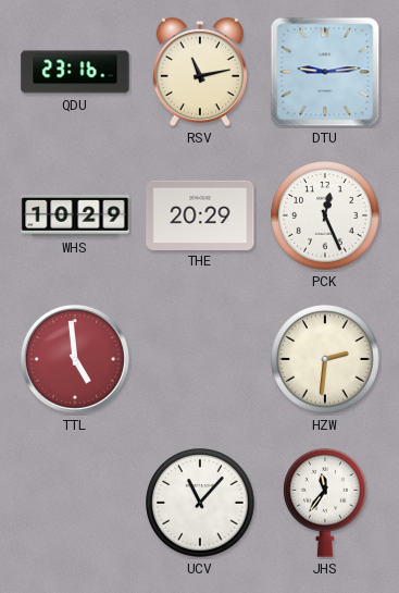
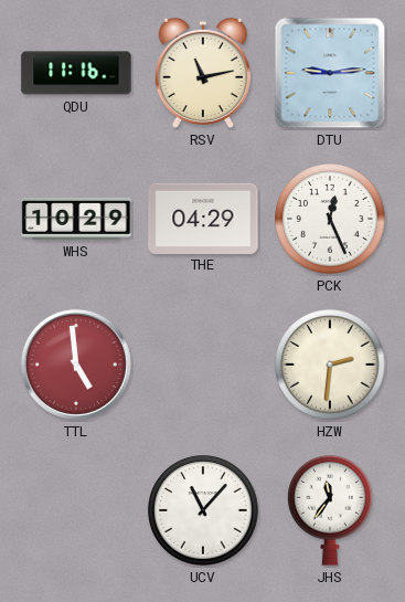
QDU: 23:16 -> 11:16
THE: 20:29 -> 04:29
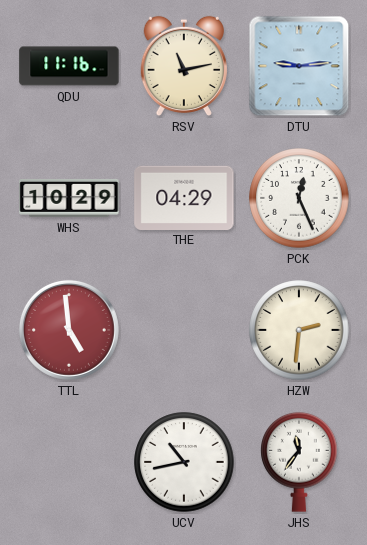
UCV: 11:07 -> 10:43
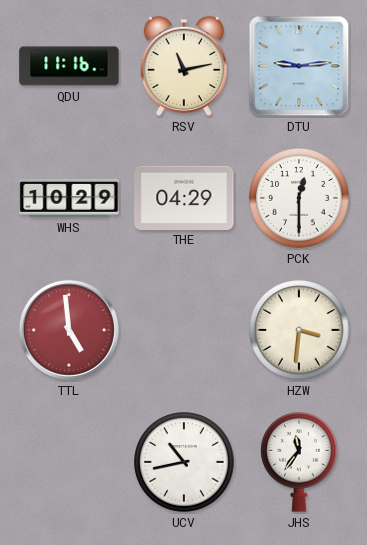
PCK: 12:26 -> 12:30
HZW: 2:31 -> 3:31
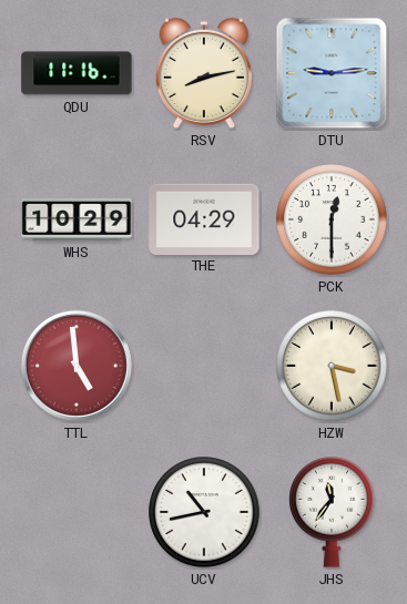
RSV: 11:13 -> 8:13
HZW: 3:31 -> 3:28
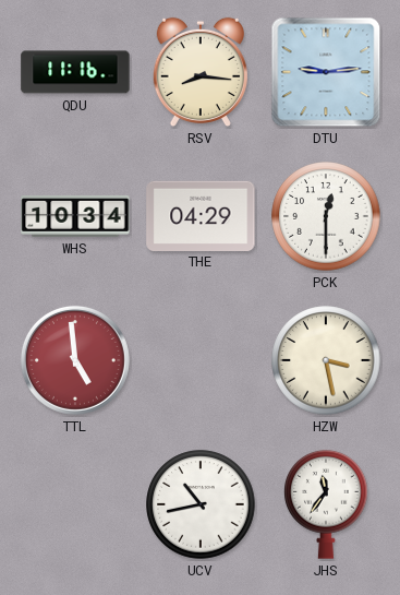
RSV: 8:13 -> 8:16
WHS: 10:29 -> 10:34
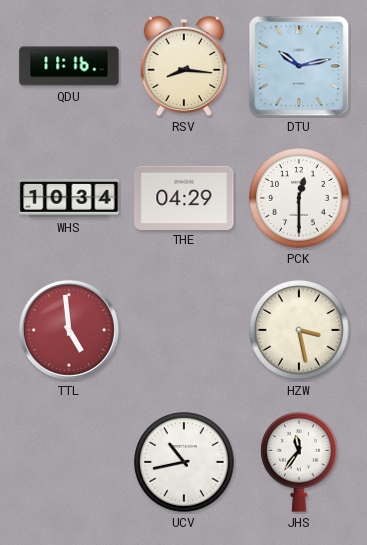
DTU: 9:14 -> 10:13
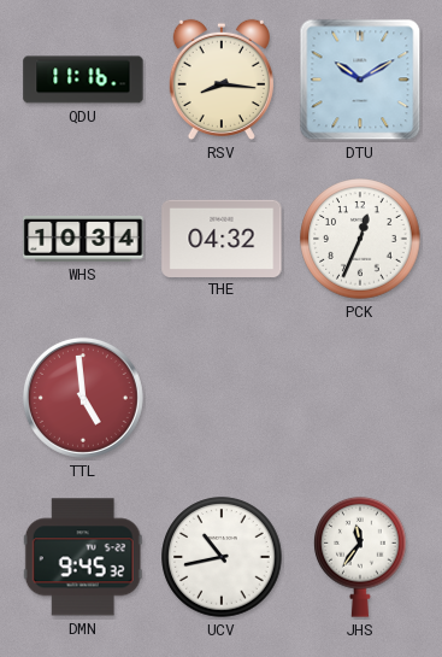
DTU: 10:13 -> 10:10
THE: 04:29 -> 04:32
PCK: 12:30 -> 12:34
HZW: 3:28 -> none
DMN: none -> 9:45
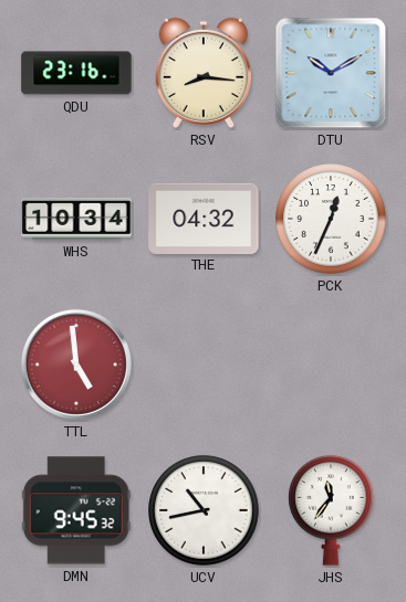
QDU: 11:16 -> 23:16
